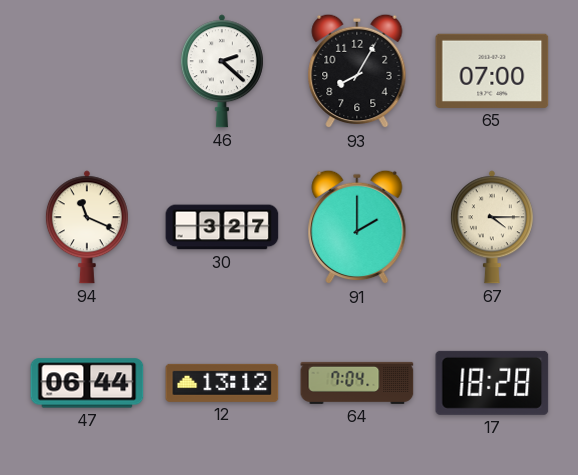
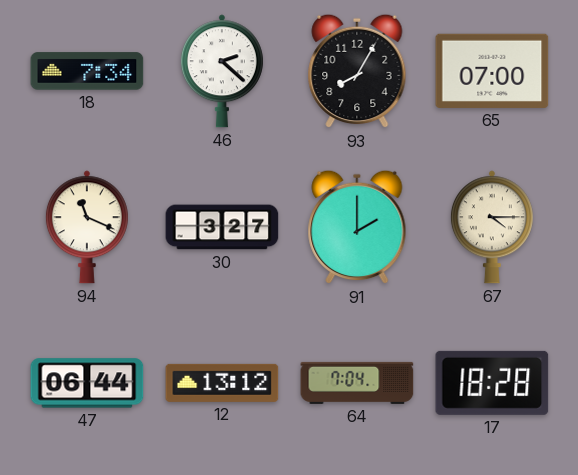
18: none -> 7:34
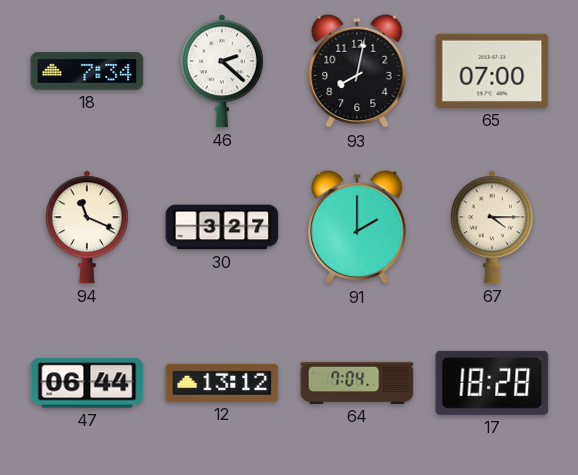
93: 8:05 -> 8:02
